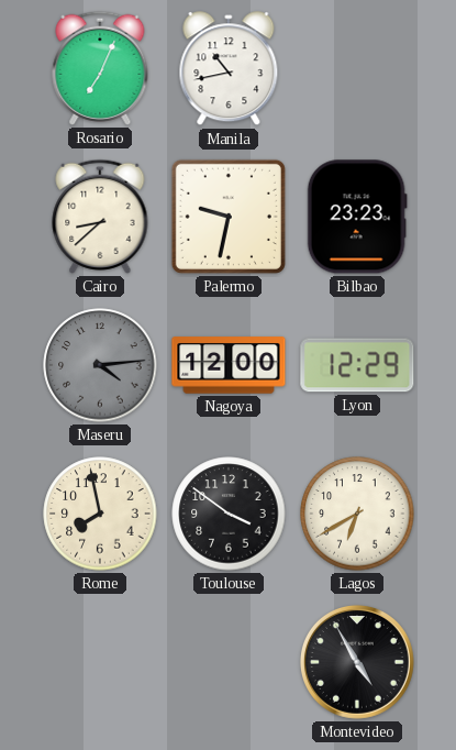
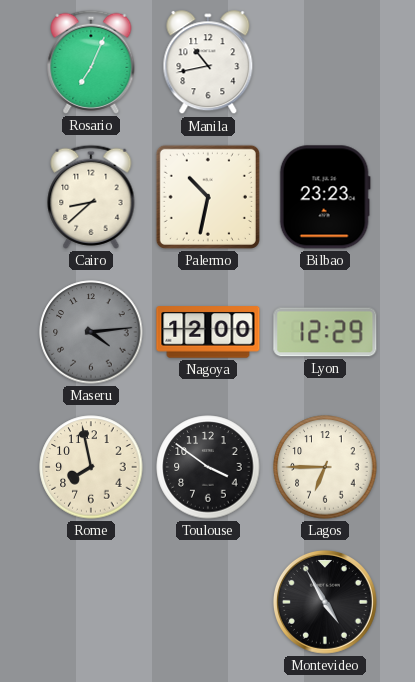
Palermo: 9:32 -> 10:32
Lagos: 6:40 -> 6:45
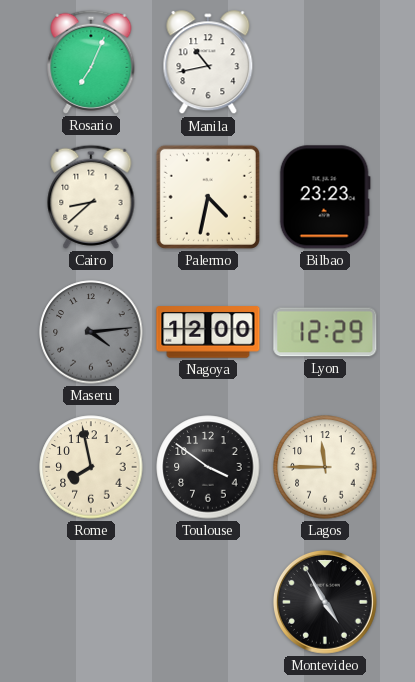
Palermo: 10:32 -> 4:32
Lagos: 6:45 -> 11:45
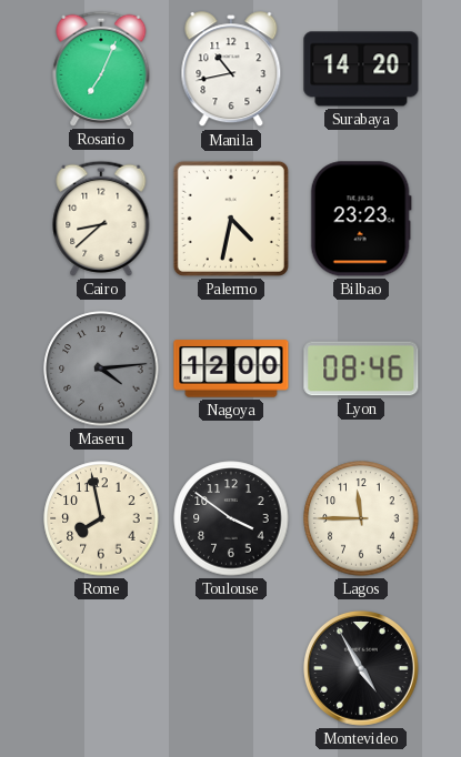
Surabaya: none -> 14:20
Lyon: 12:29 -> 08:46
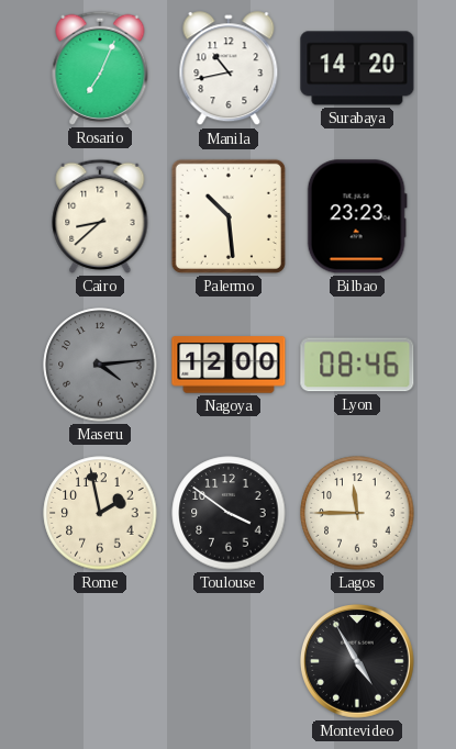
Palermo: 4:32 -> 10:29
Rome: 7:58 -> 1:58
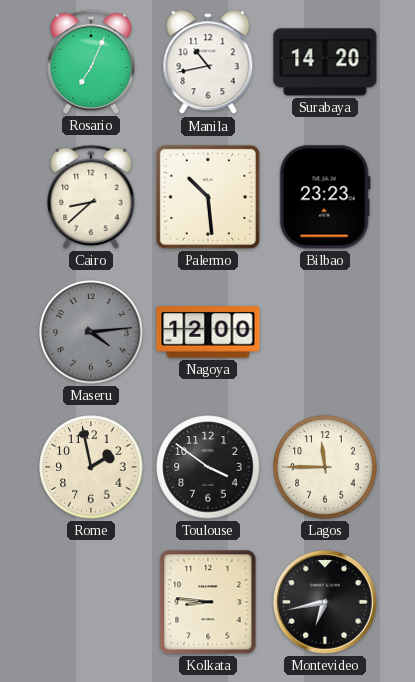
Lyon: 08:46 -> none
Kolkata: none -> 8:46
Montevideo: 4:55 -> 6:43
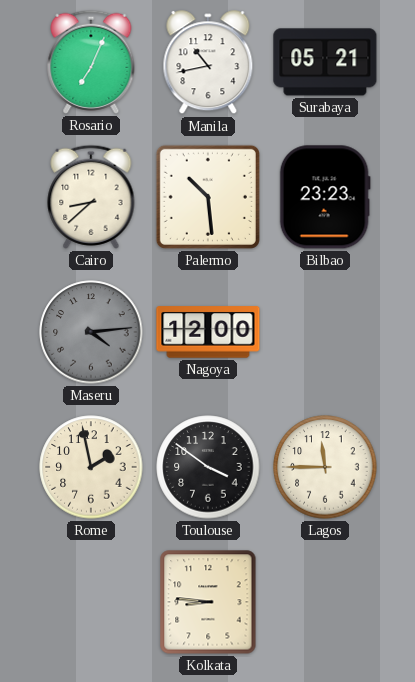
Surabaya: 14:20 -> 05:21
Montevideo: 6:43 -> none
